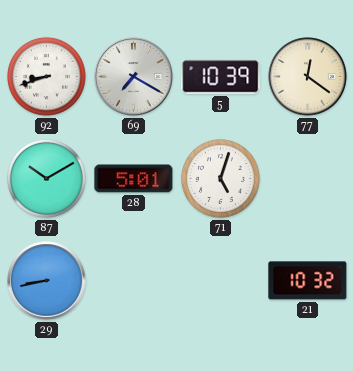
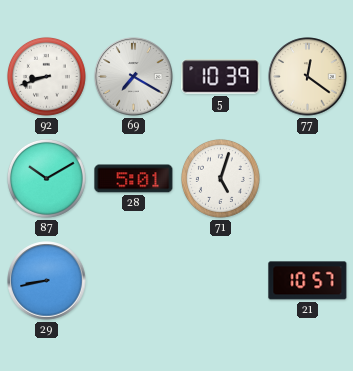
21: 10:32 -> 10:57
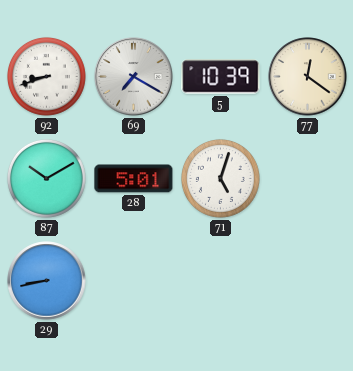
21: 10:57 -> none
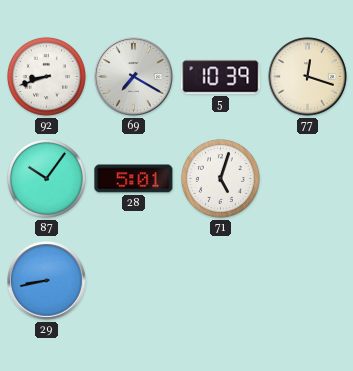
77: 12:21 -> 12:18
87: 10:10 -> 10:06
